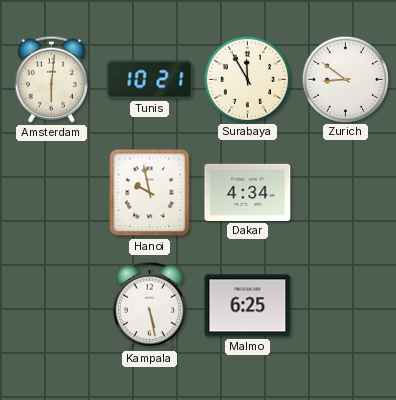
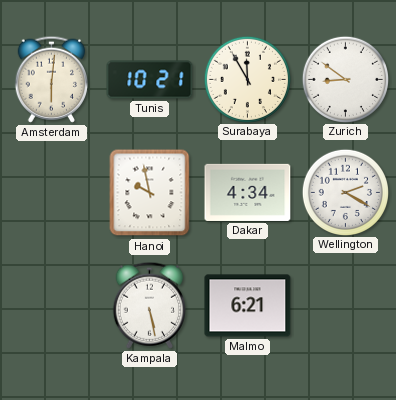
Wellington: none -> 2:20
Malmo: 6:25 -> 6:21
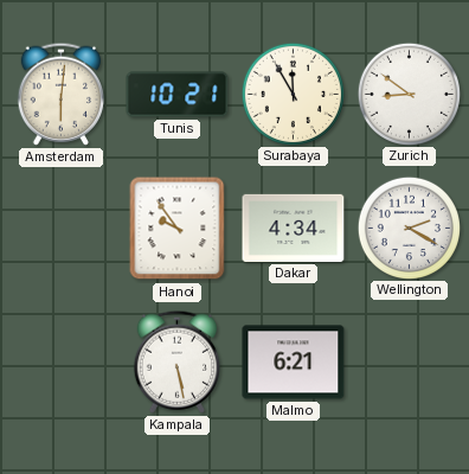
Hanoi: 9:58 -> 9:54
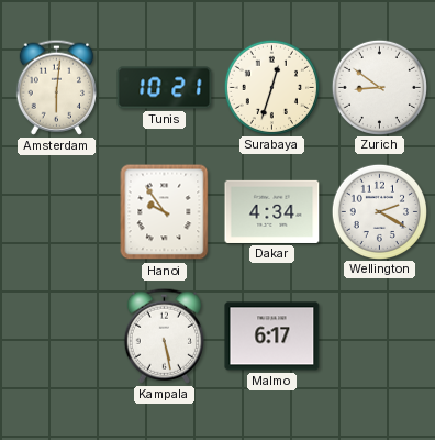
Surabaya: 11:55 -> 12:33
Malmo: 6:21 -> 6:17
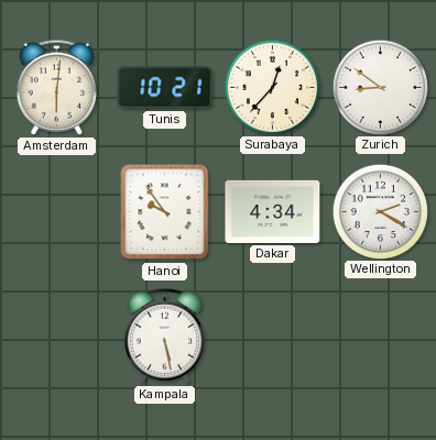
Surabaya: 12:33 -> 12:37
Malmo: 6:17 -> none
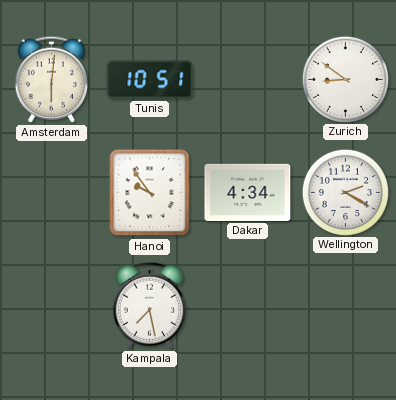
Tunis: 10:21 -> 10:51
Surabaya: 12:37 -> none
Kampala: 5:28 -> 7:28
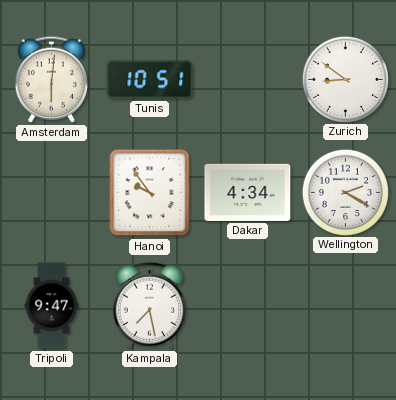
Tripoli: none -> 9:47
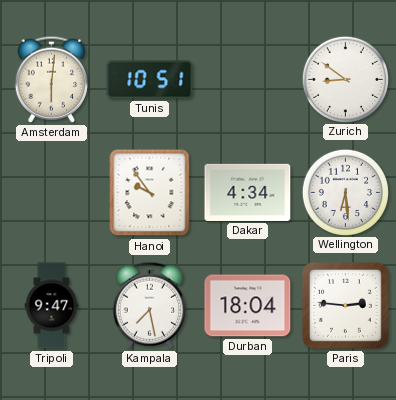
Wellington: 2:20 -> 6:29
Durban: none -> 18:04
Paris: none -> 2:46
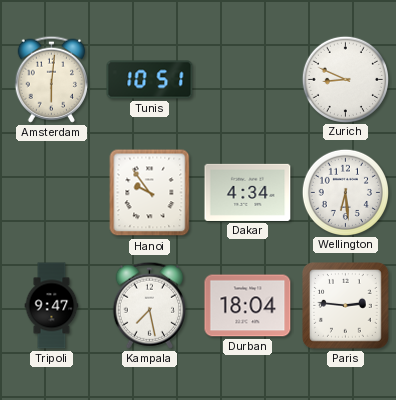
Zurich: 8:51 -> 8:49
